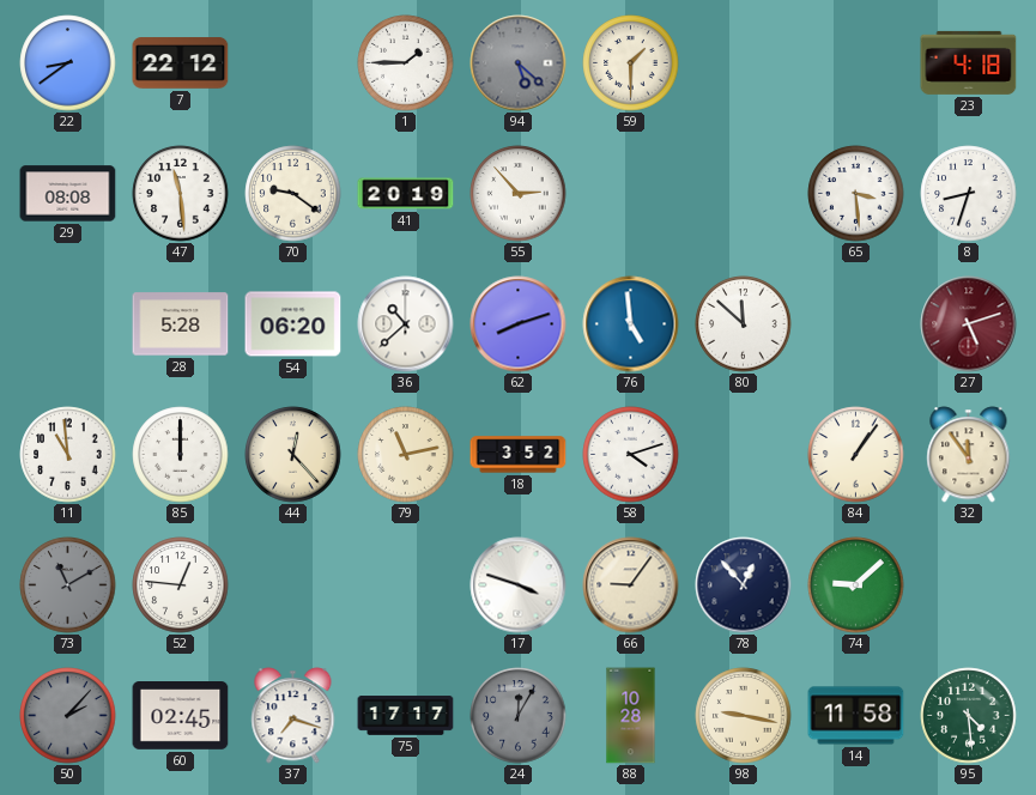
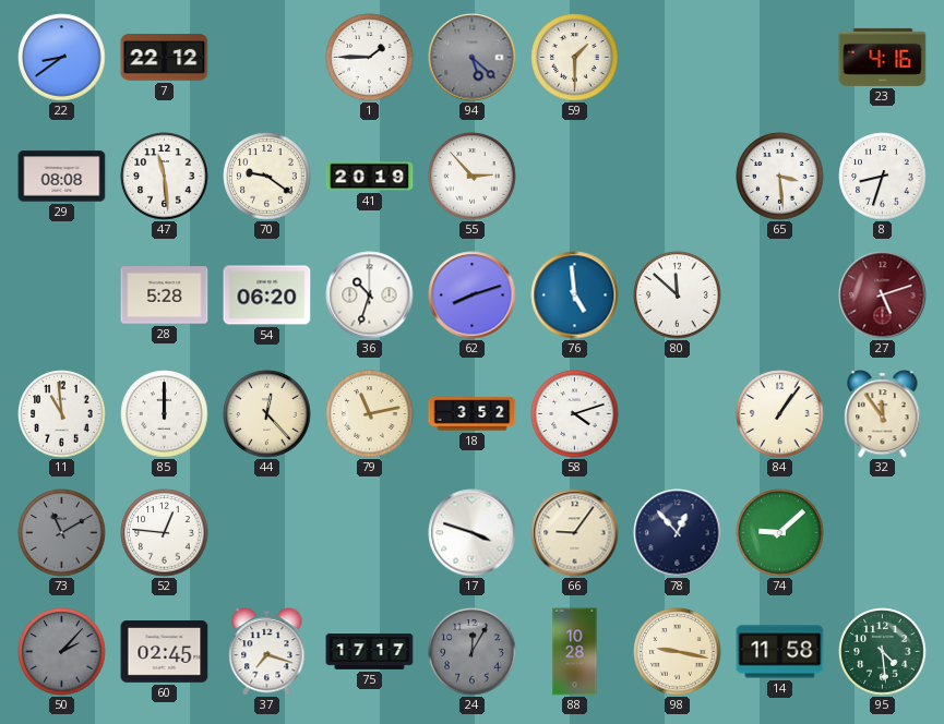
23: 4:18 -> 4:16
36: 10:38 -> 10:33
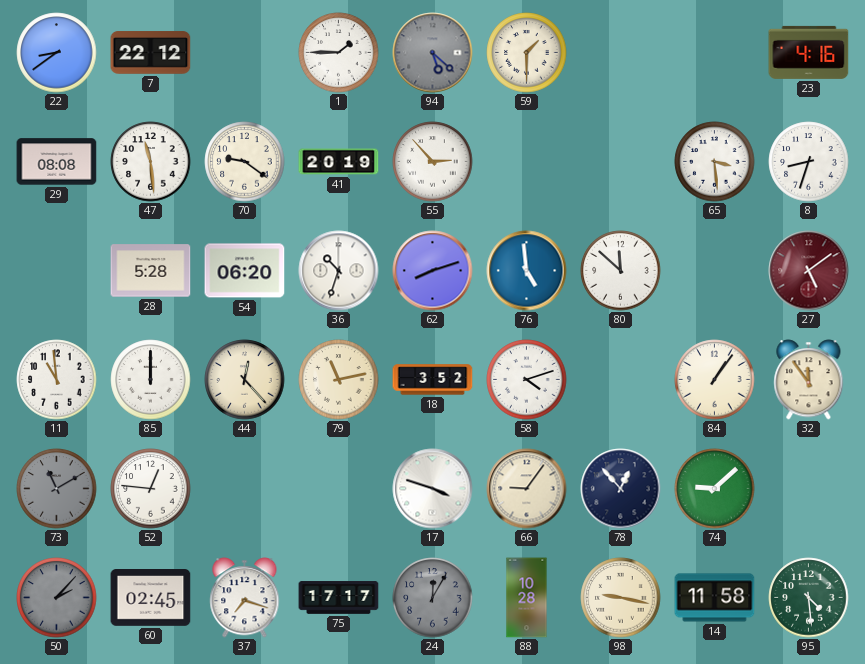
27: 5:12 -> 5:09
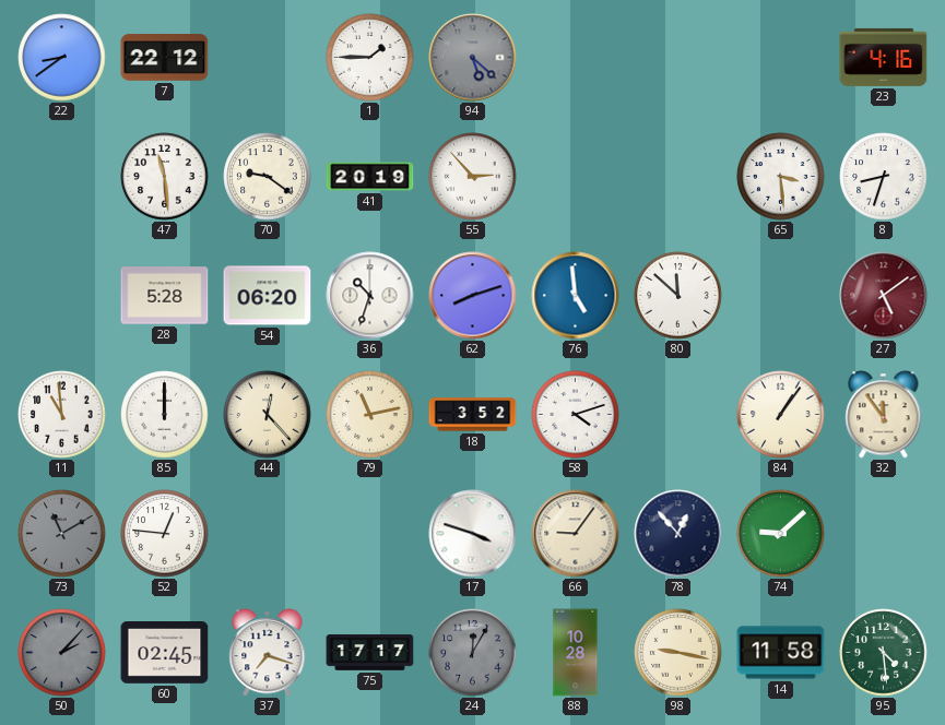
59: 1:30 -> none
29: 08:08 -> none
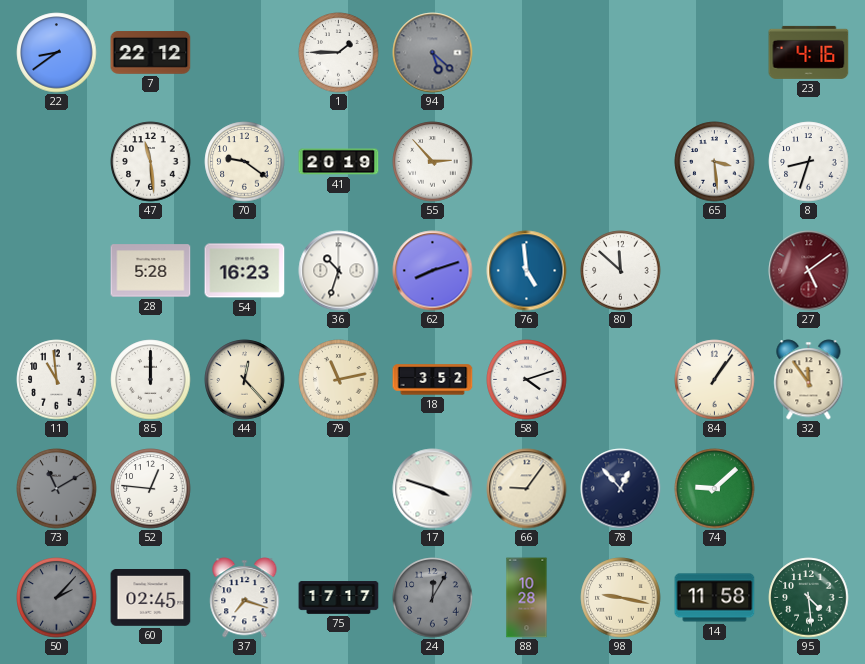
54: 06:20 -> 16:23
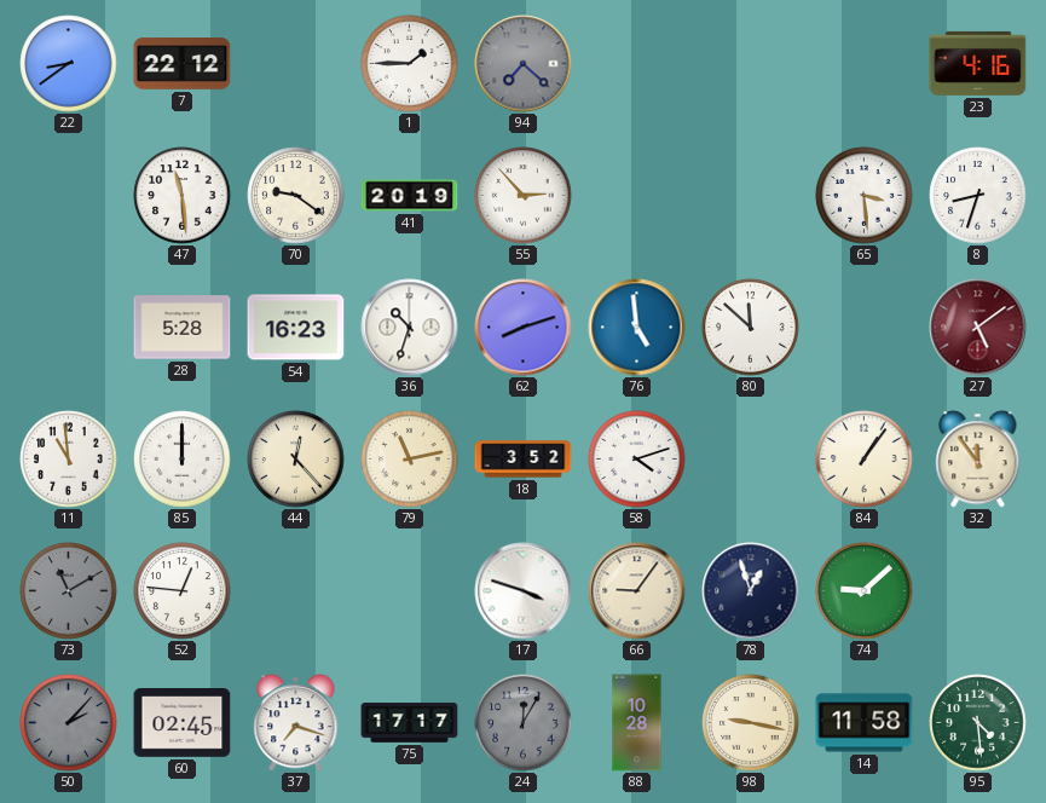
94: 5:22 -> 7:22
78: 12:53 -> 12:57
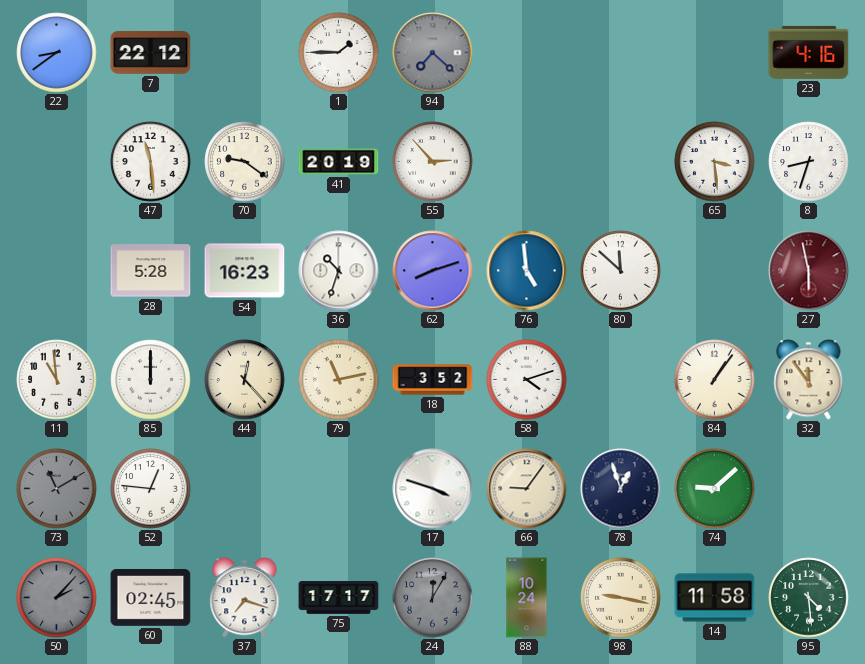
27: 5:09 -> 5:58
88: 10:28 -> 10:24
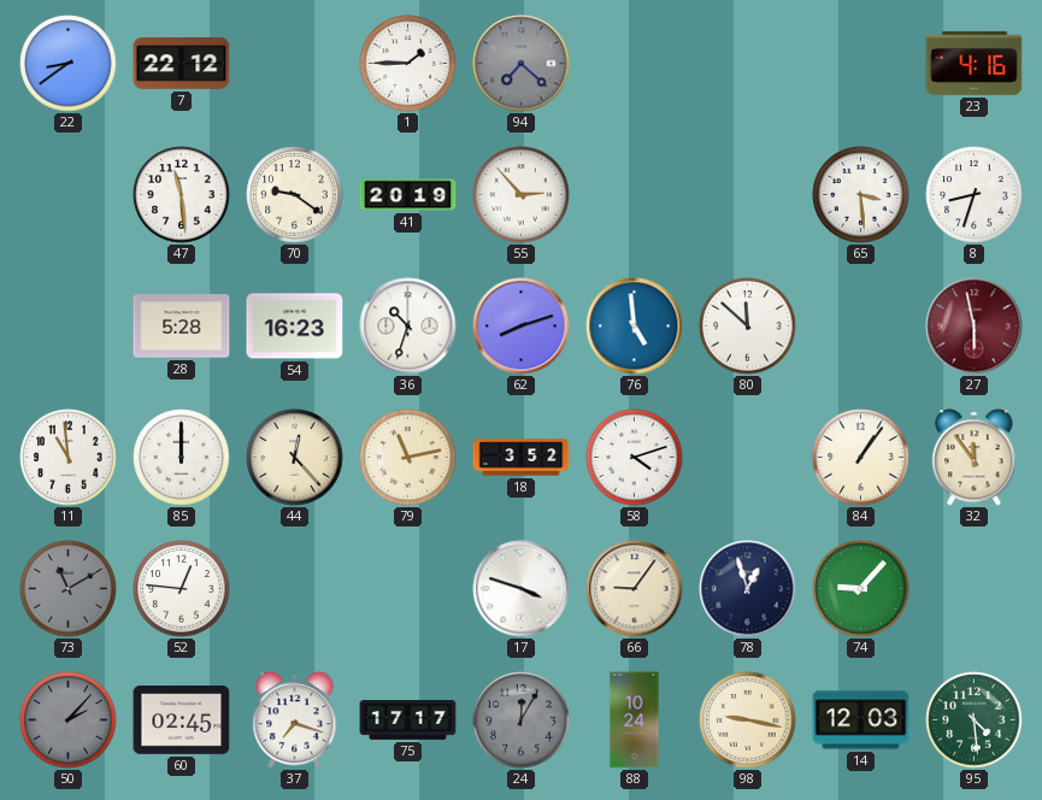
74: 9:08 -> 9:07
14: 11:58 -> 12:03
